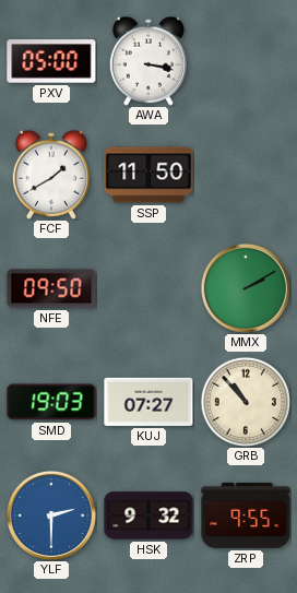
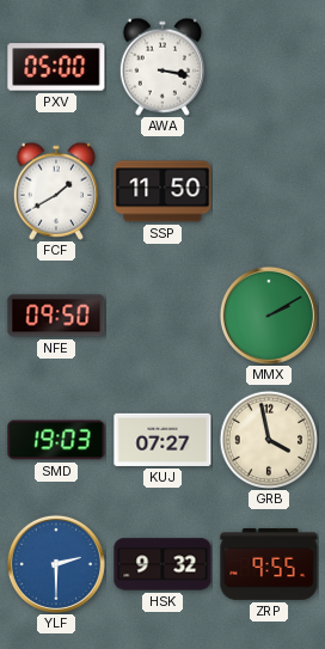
GRB: 10:53 -> 3:58
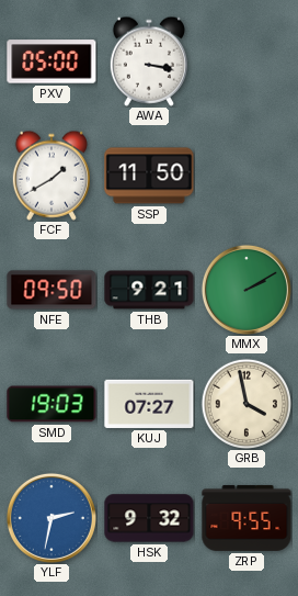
THB: none -> 9:21
YLF: 2:30 -> 2:32
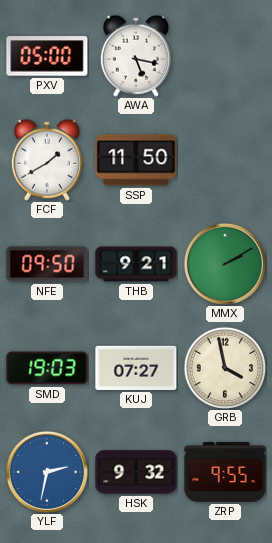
AWA: 3:17 -> 5:17
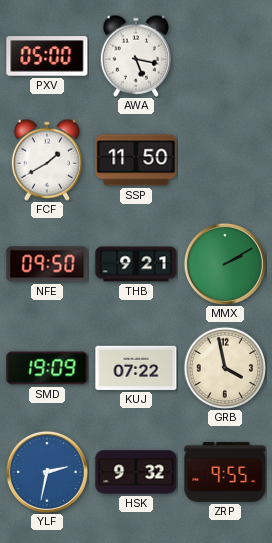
SMD: 19:03 -> 19:09
KUJ: 07:27 -> 07:22
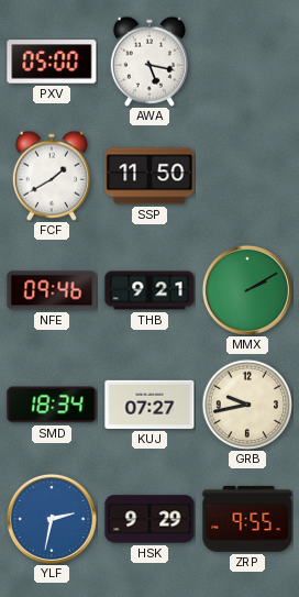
NFE: 09:50 -> 09:46
SMD: 19:09 -> 18:34
KUJ: 07:22 -> 07:27
GRB: 3:58 -> 9:43
HSK: 9:32 -> 9:29
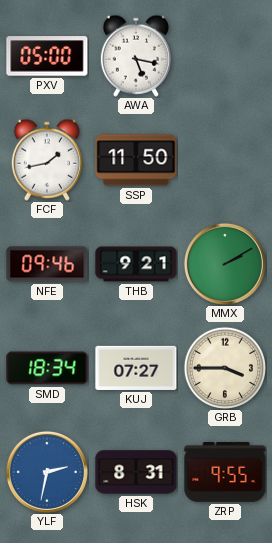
FCF: 1:40 -> 1:43
GRB: 9:43 -> 3:45
HSK: 9:29 -> 8:31
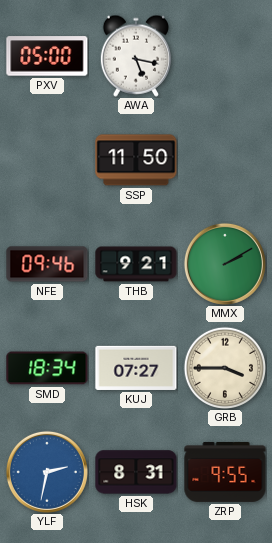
FCF: 1:43 -> none
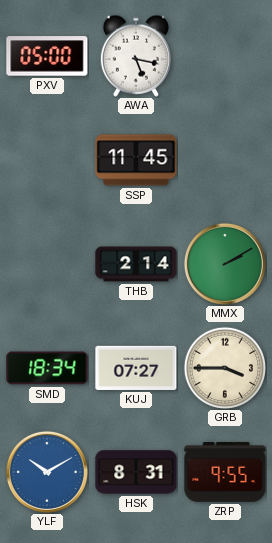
SSP: 11:50 -> 11:45
NFE: 09:46 -> none
THB: 9:21 -> 2:14
YLF: 2:32 -> 10:10
